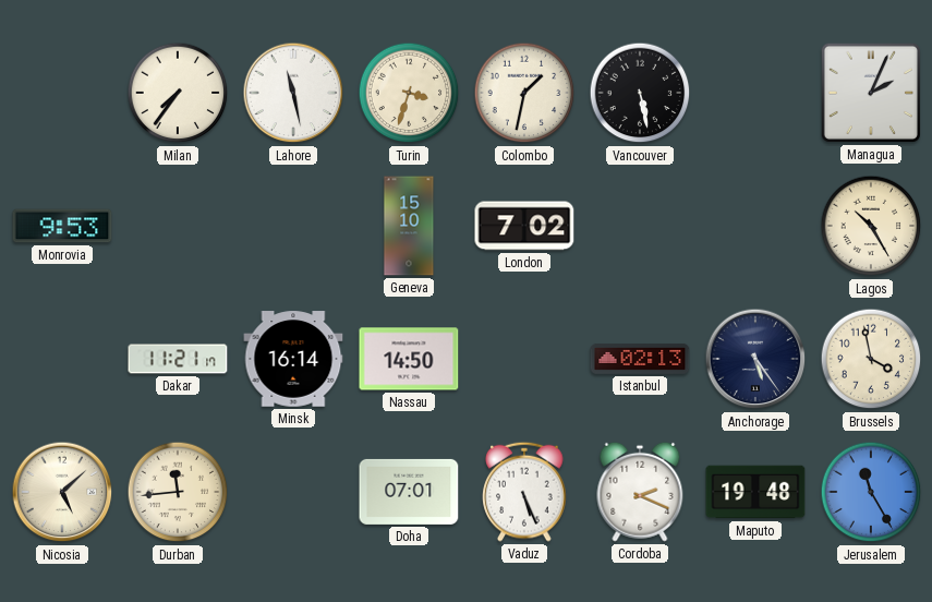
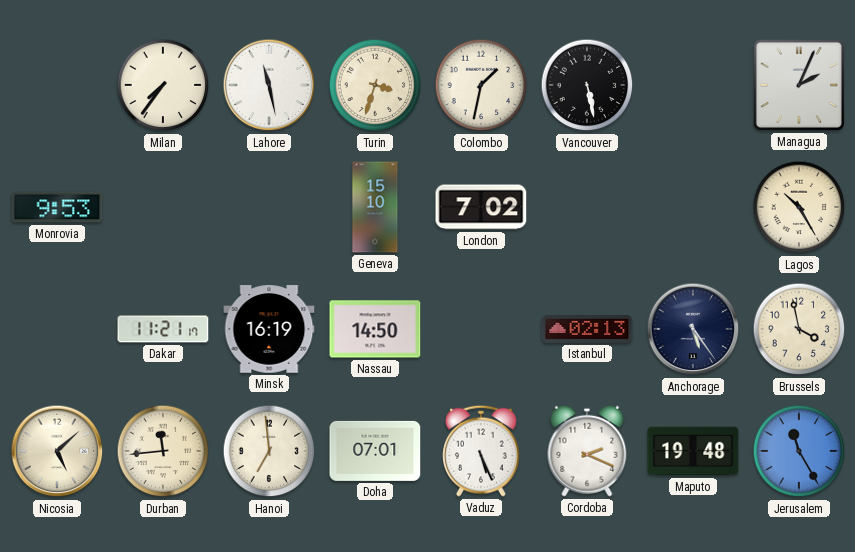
Minsk: 16:14 -> 16:19
Hanoi: none -> 6:59
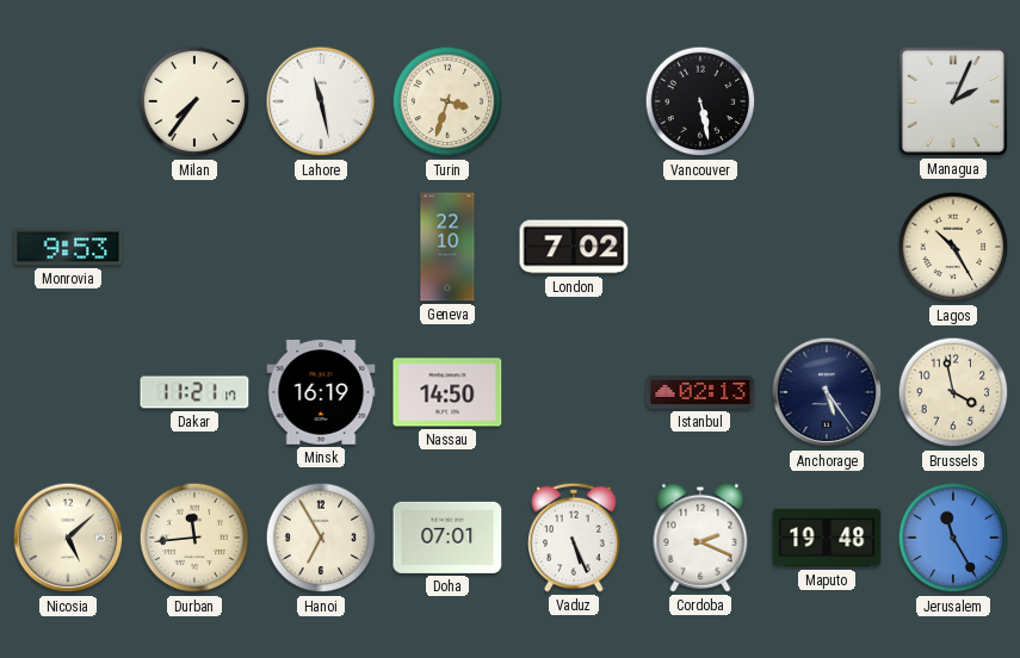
Colombo: 1:32 -> none
Geneva: 15:10 -> 22:10
Hanoi: 6:59 -> 6:55
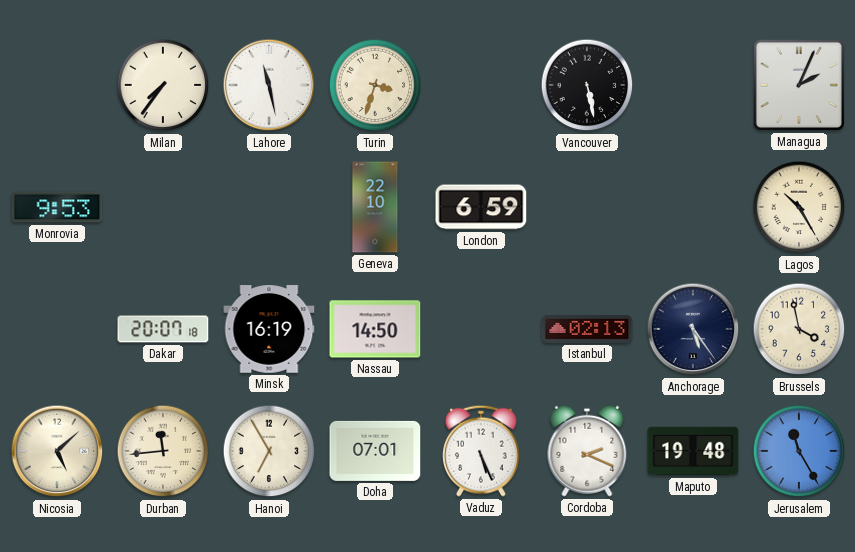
London: 7:02 -> 6:59
Dakar: 11:21 -> 20:07
